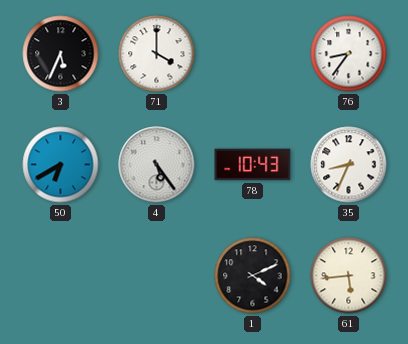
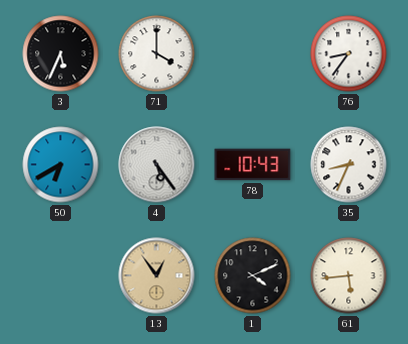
13: none -> 12:54
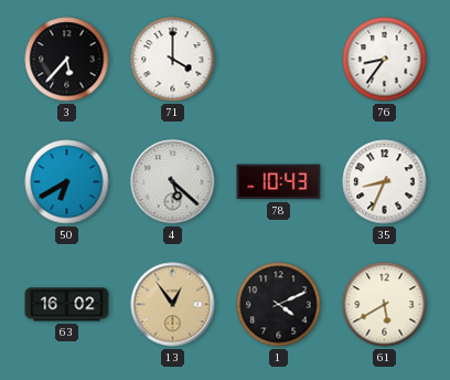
3: 5:34 -> 5:37
4: 5:24 -> 5:22
63: none -> 16:02
61: 5:44 -> 5:40
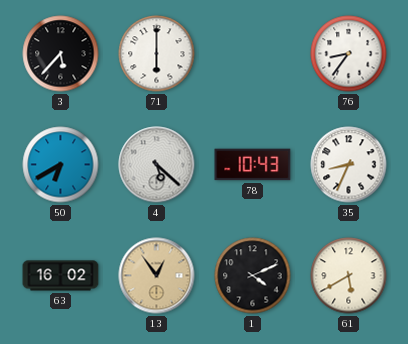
71: 4:00 -> 6:00
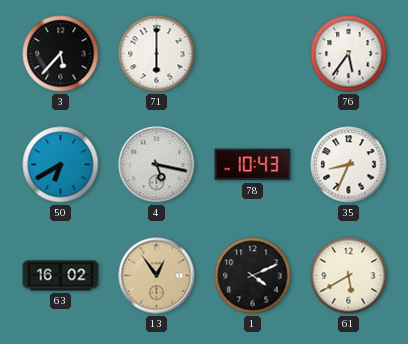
76: 8:36 -> 5:36
4: 5:22 -> 5:17
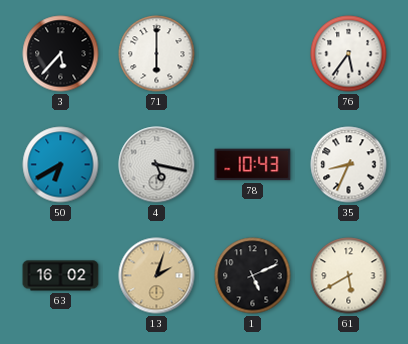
13: 12:54 -> 2:03
1: 4:11 -> 5:11
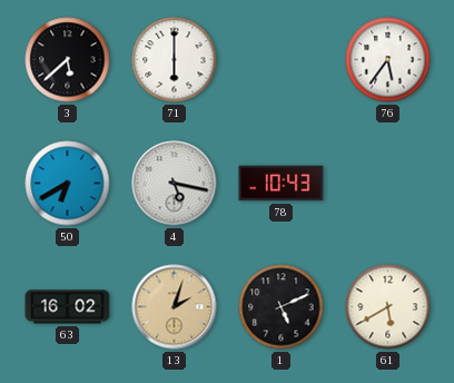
3: 5:37 -> 5:38
35: 8:34 -> none
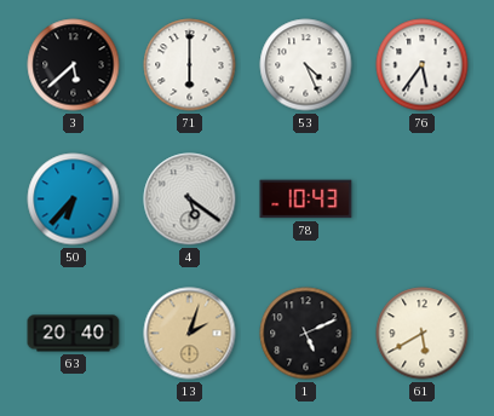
53: none -> 4:26
50: 6:40 -> 6:37
4: 5:17 -> 5:21
63: 16:02 -> 20:40
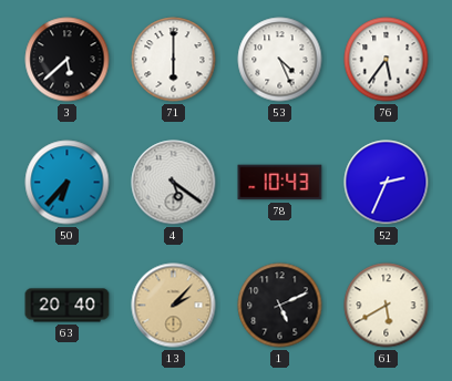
52: none -> 2:34
13: 2:03 -> 2:07
